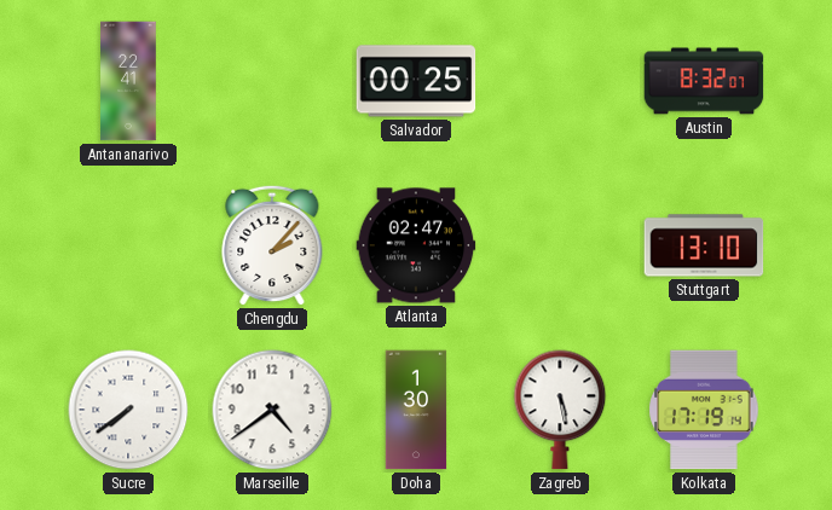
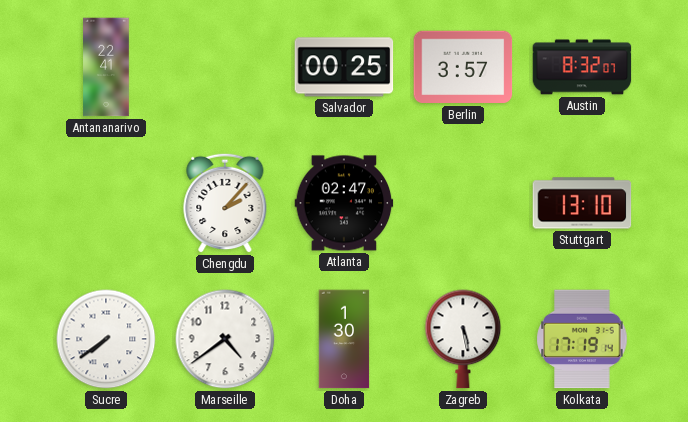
Berlin: none -> 3:57
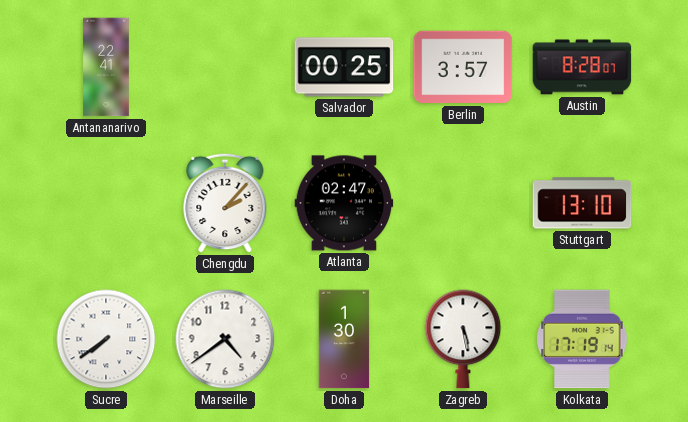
Austin: 8:32 -> 8:28
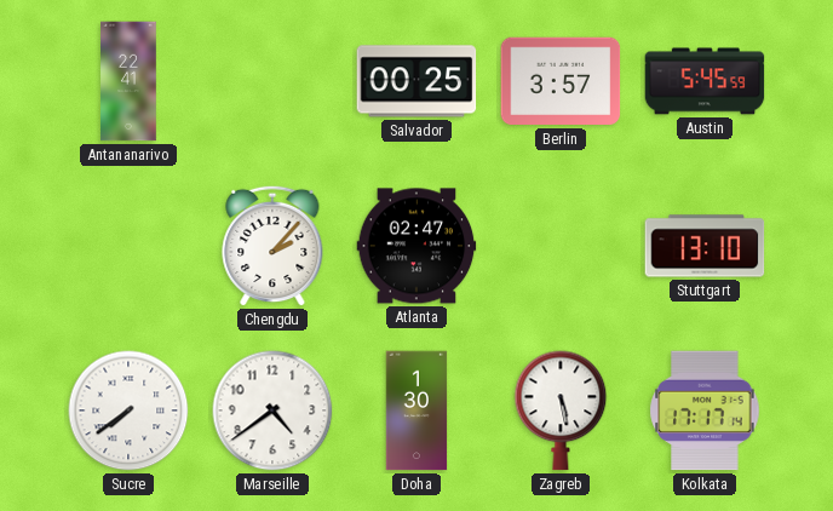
Austin: 8:28 -> 5:45
Kolkata: 17:19 -> 17:17
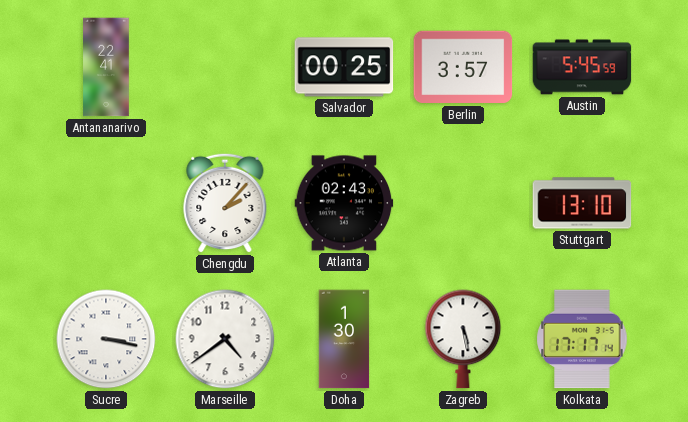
Atlanta: 02:47 -> 02:43
Sucre: 7:39 -> 3:17
